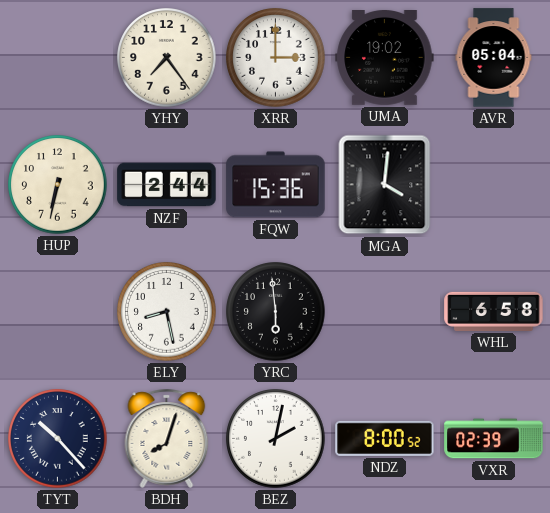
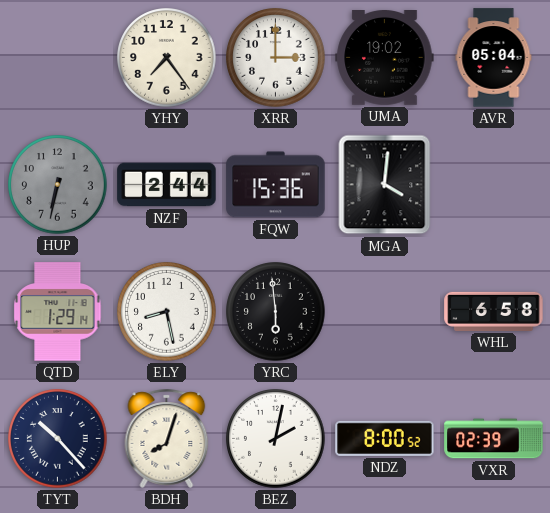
HUP dial: cream -> grey
QTD: none -> 1:29
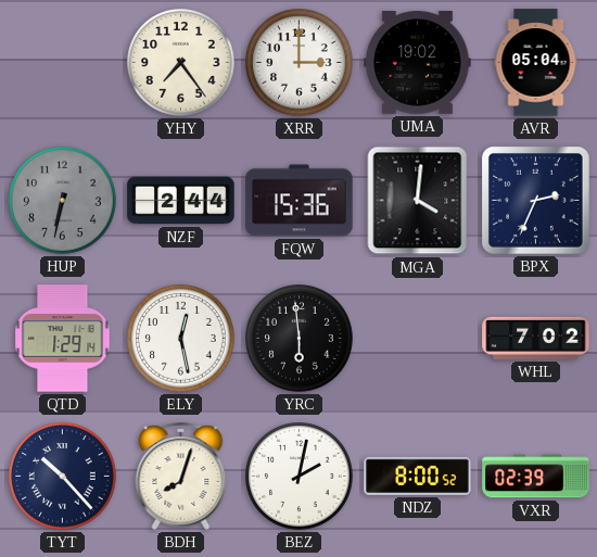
BPX: none -> 2:34
ELY: 8:28 -> 12:28
WHL: 6:58 -> 7:02
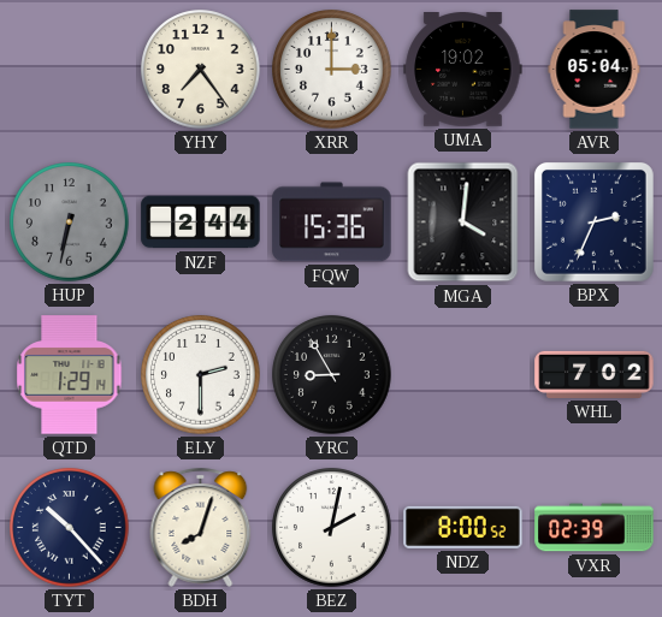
ELY: 12:28 -> 2:30
YRC: 5:59 -> 8:55
